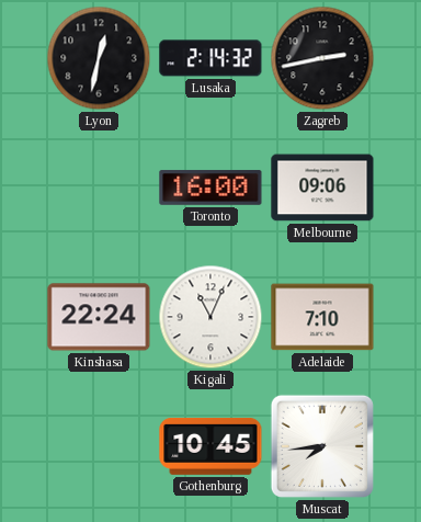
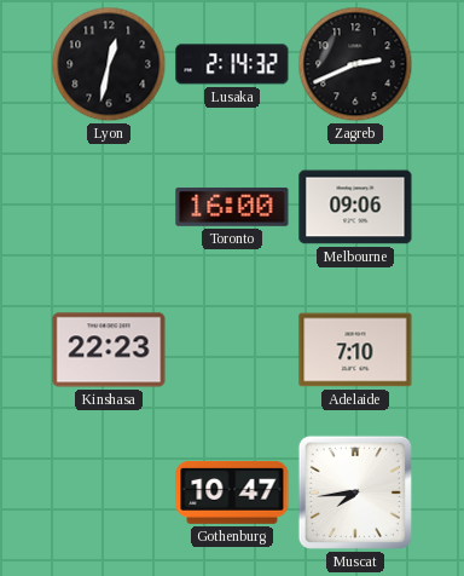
Zagreb: 2:43 -> 2:41
Kinshasa: 22:24 -> 22:23
Kigali: 11:04 -> none
Gothenburg: 10:45 -> 10:47
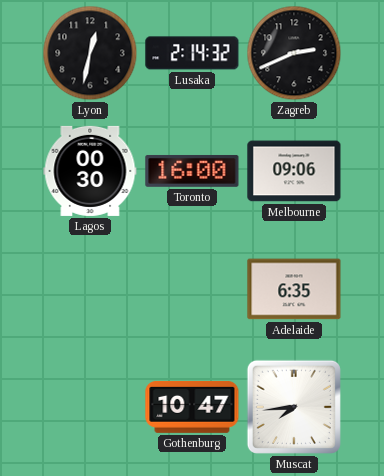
Lagos: none -> 00:30
Kinshasa: 22:23 -> none
Adelaide: 7:10 -> 6:35
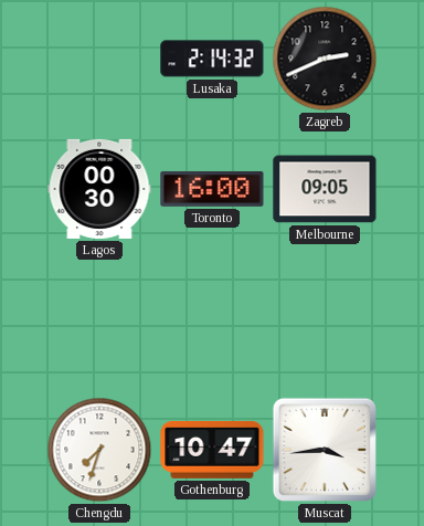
Lyon: 12:32 -> none
Melbourne: 09:06 -> 09:05
Adelaide: 6:35 -> none
Chengdu: none -> 7:33
Muscat: 7:44 -> 3:44
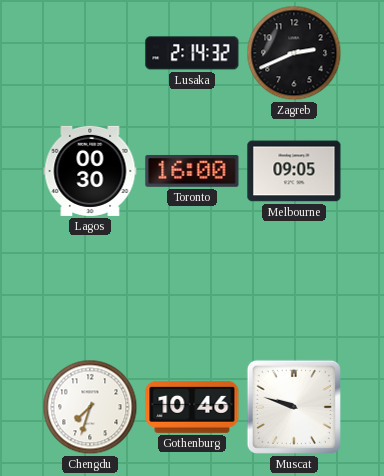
Gothenburg: 10:47 -> 10:46
Muscat: 3:44 -> 9:48
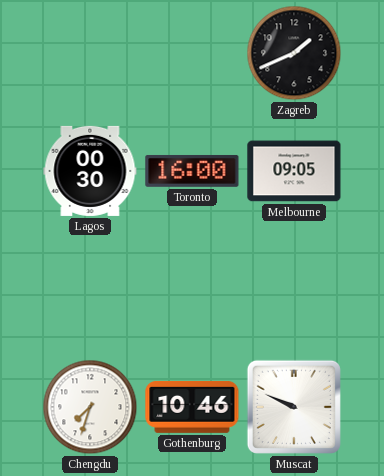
Lusaka: 2:14 -> none
Zagreb: 2:41 -> 1:41
Muscat: 9:48 -> 9:49
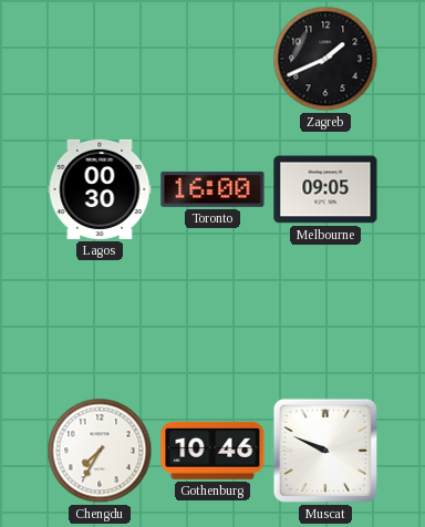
Chengdu: 7:33 -> 7:35
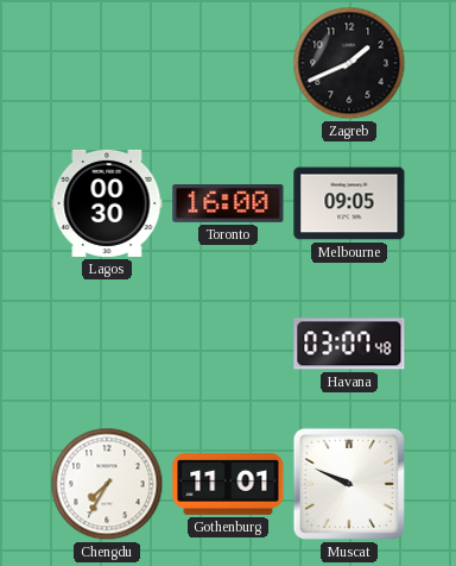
Havana: none -> 03:07
Gothenburg: 10:46 -> 11:01
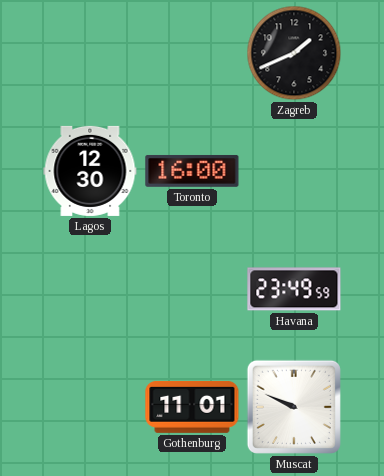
Lagos: 00:30 -> 12:30
Melbourne: 09:05 -> none
Havana: 03:07 -> 23:49
Chengdu: 7:35 -> none
